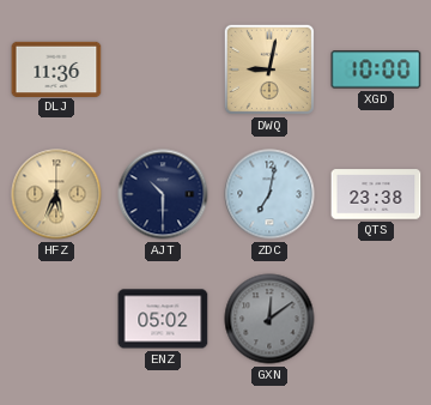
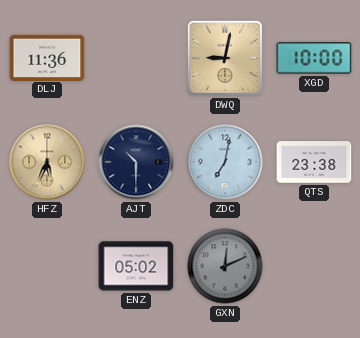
GXN: 12:09 -> 12:11
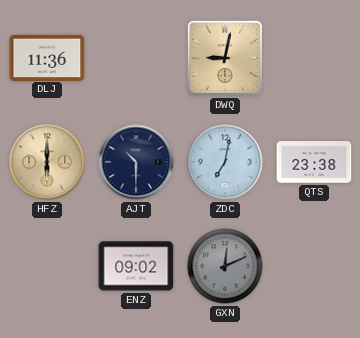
XGD: 10:00 -> none
HFZ: 5:34 -> 6:00
ENZ: 05:02 -> 09:02
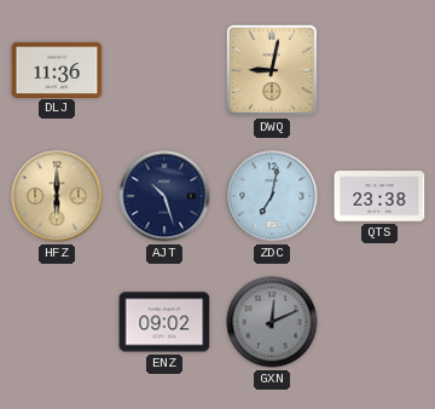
AJT: 10:30 -> 10:27
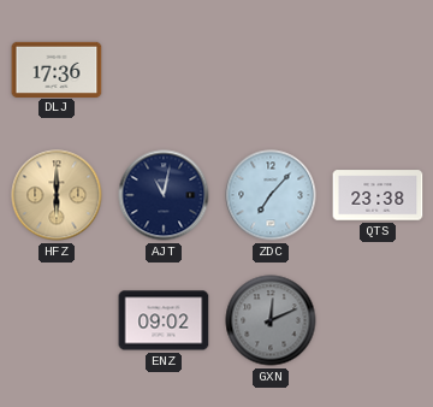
DLJ: 11:36 -> 17:36
DWQ: 9:02 -> none
AJT: 10:27 -> 11:02
ZDC: 7:02 -> 7:07
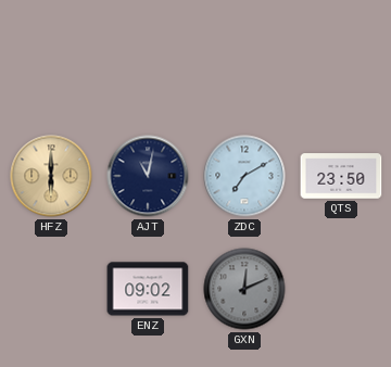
DLJ: 17:36 -> none
ZDC: 7:07 -> 7:10
QTS: 23:38 -> 23:50
